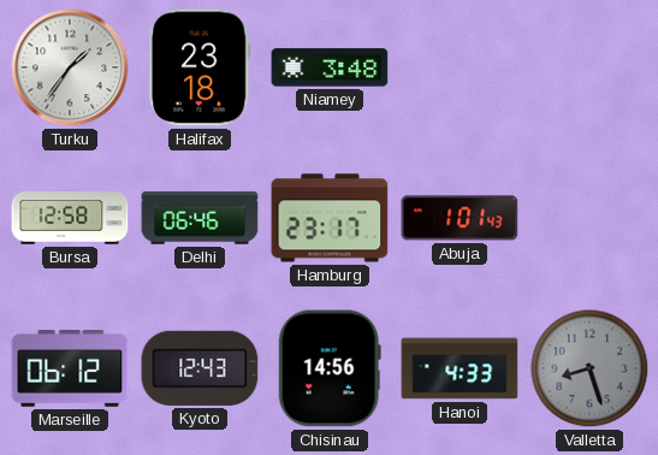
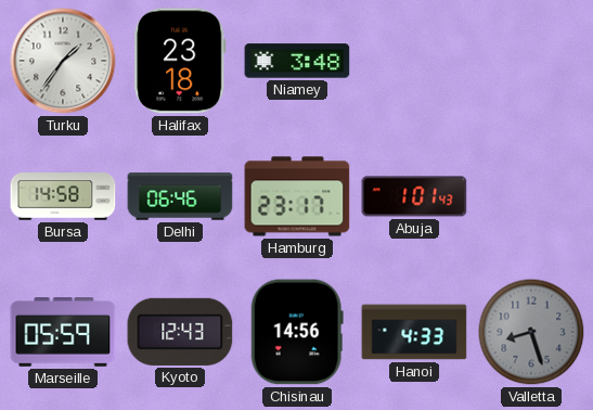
Bursa: 12:58 -> 14:58
Marseille: 06:12 -> 05:59
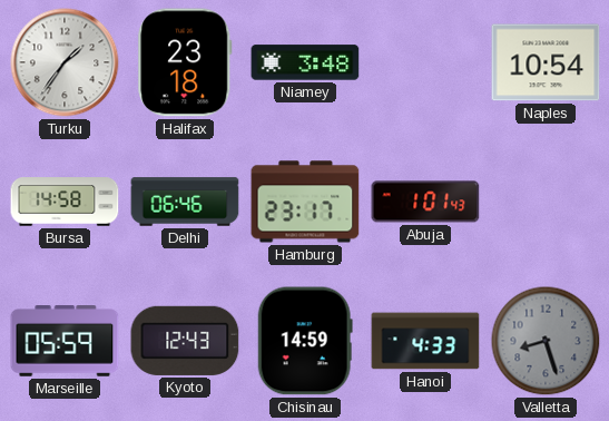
Naples: none -> 10:54
Chisinau: 14:56 -> 14:59
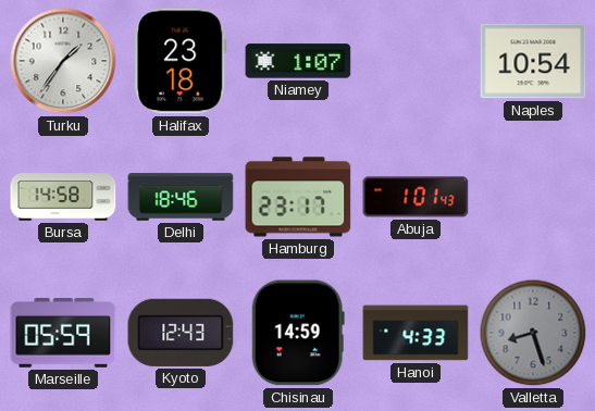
Niamey: 3:48 -> 1:07
Delhi: 06:46 -> 18:46
